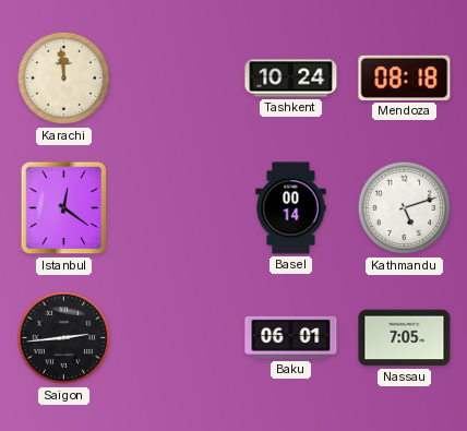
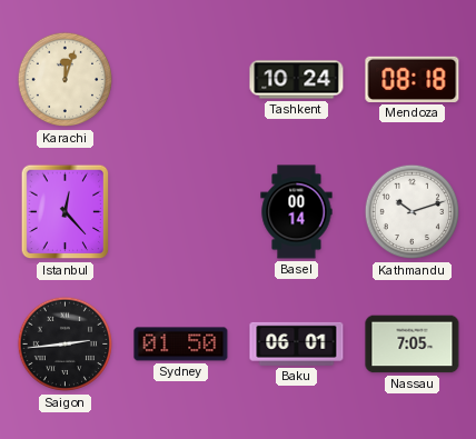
Karachi: 11:59 -> 12:03
Istanbul: 12:21 -> 12:23
Kathmandu: 5:12 -> 10:12
Sydney: none -> 01:50
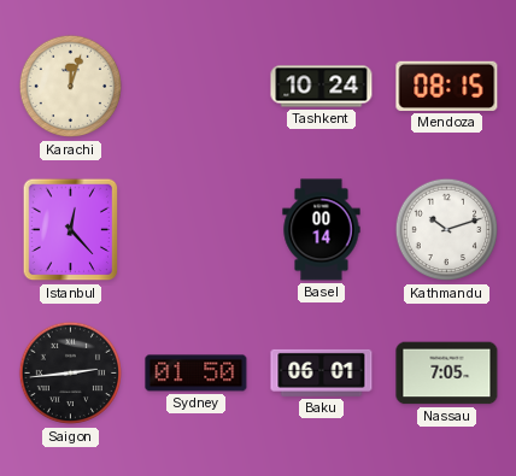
Mendoza: 08:18 -> 08:15
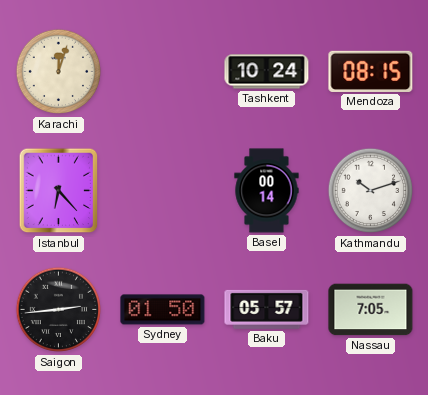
Istanbul: 12:23 -> 6:23
Baku: 06:01 -> 05:57
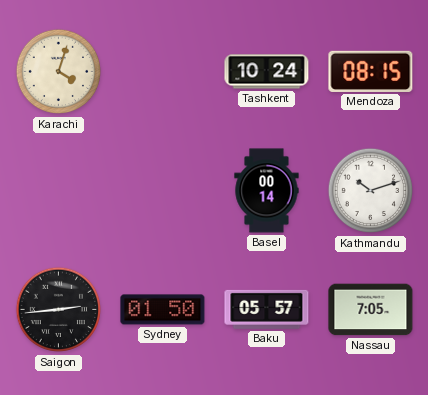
Karachi: 12:03 -> 4:03
Istanbul: 6:23 -> none
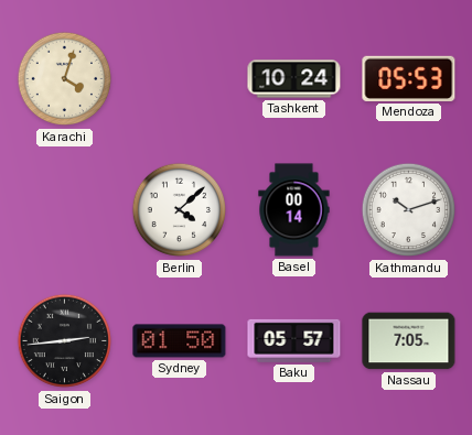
Mendoza: 08:15 -> 05:53
Berlin: none -> 4:08
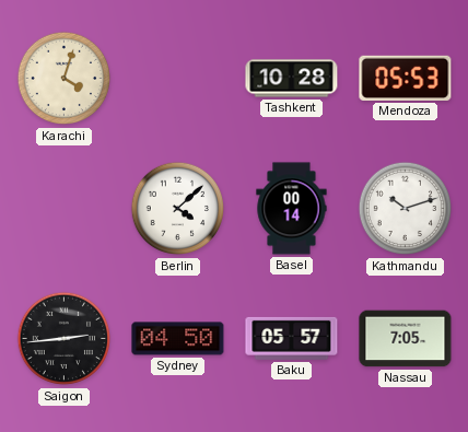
Tashkent: 10:24 -> 10:28
Sydney: 01:50 -> 04:50
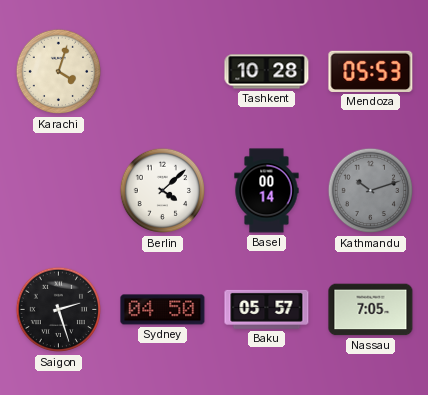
Kathmandu dial: white -> grey
Saigon: 2:44 -> 2:27
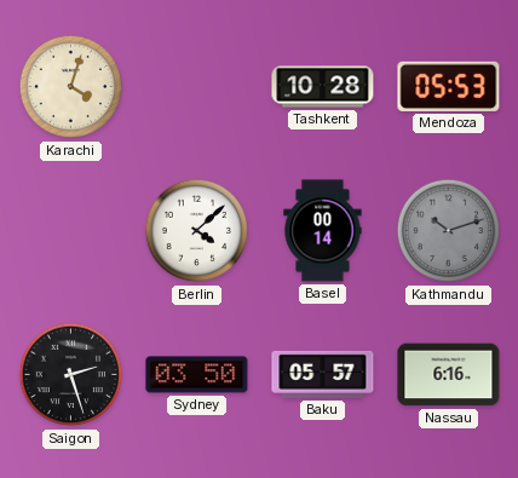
Sydney: 04:50 -> 03:50
Nassau: 7:05 -> 6:16
